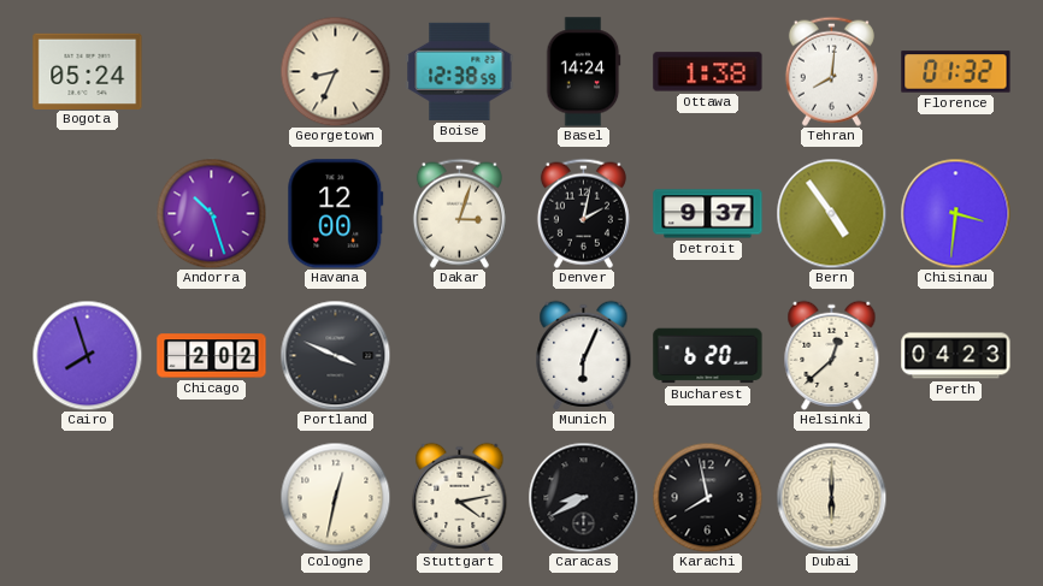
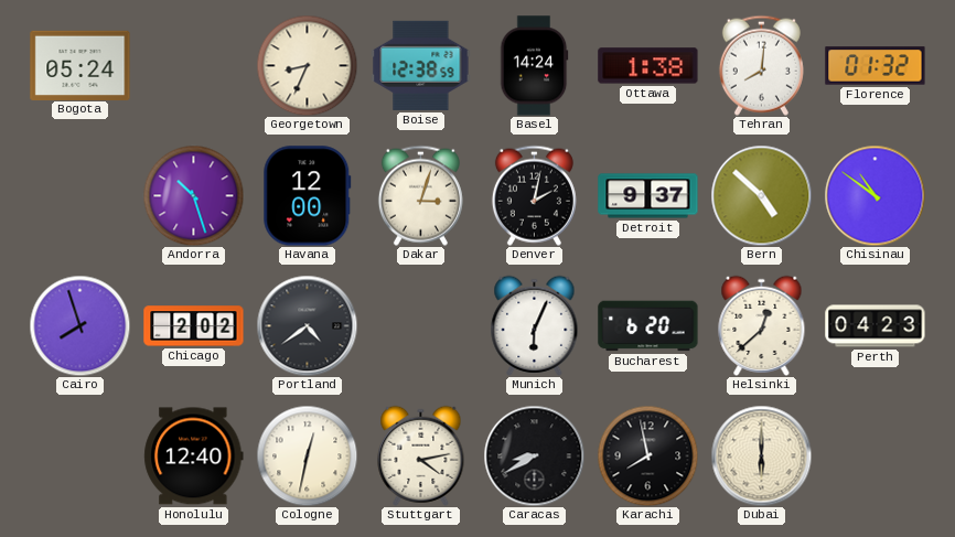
Bern: 4:54 -> 4:52
Chisinau: 3:31 -> 10:51
Portland: 3:49 -> 4:39
Honolulu: none -> 12:40
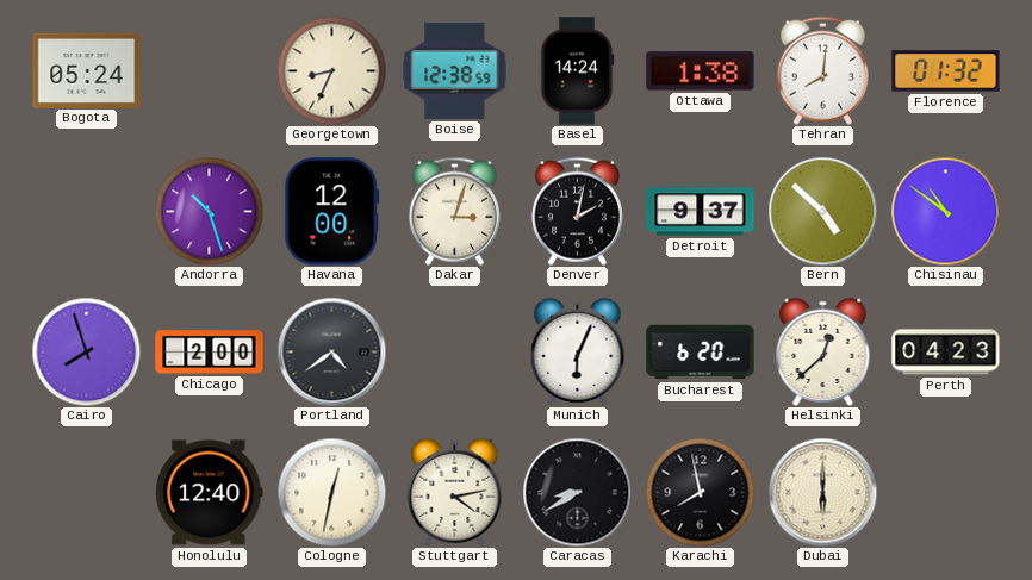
Chicago: 2:02 -> 2:00
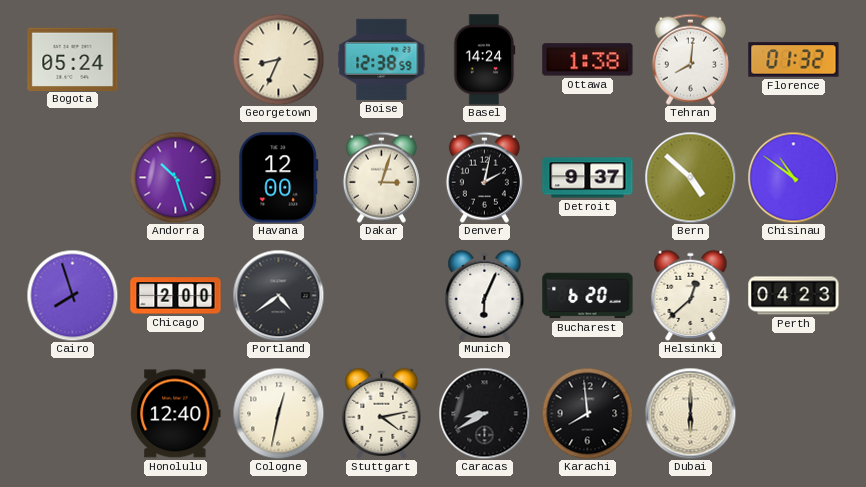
Karachi: 7:58 -> 7:59
